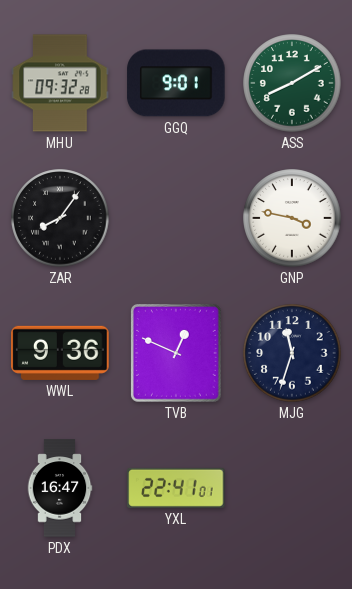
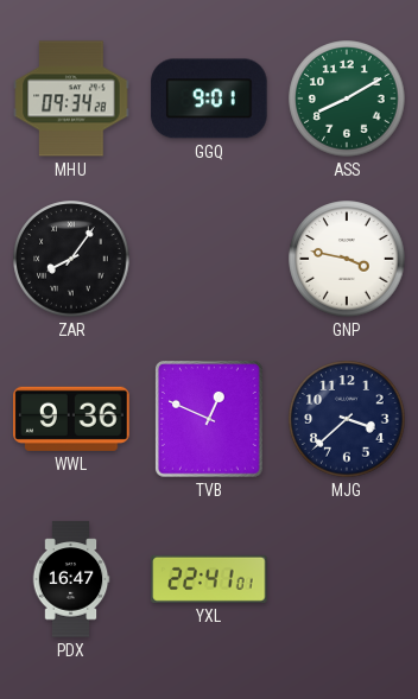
MHU: 09:32 -> 09:34
MJG: 11:33 -> 3:38
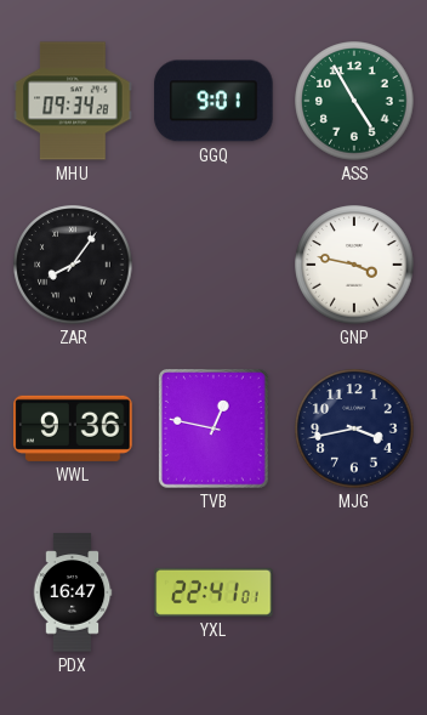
ASS: 8:10 -> 4:55
TVB: 12:49 -> 12:47
MJG: 3:38 -> 3:43
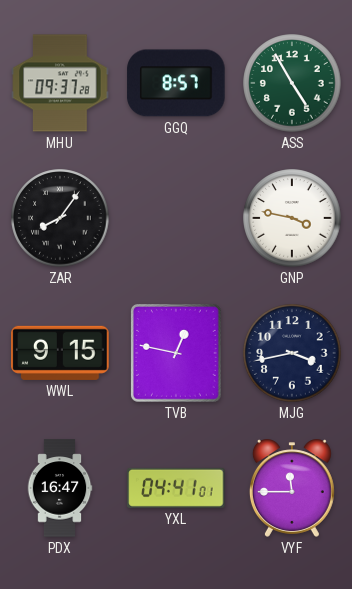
MHU: 09:34 -> 09:37
GGQ: 9:01 -> 8:57
WWL: 9:36 -> 9:15
YXL: 22:41 -> 04:41
VYF: none -> 11:45
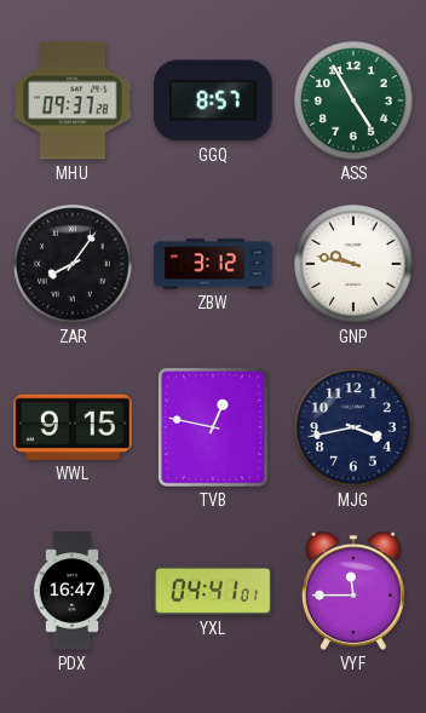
ZBW: none -> 3:12
GNP: 3:47 -> 9:47
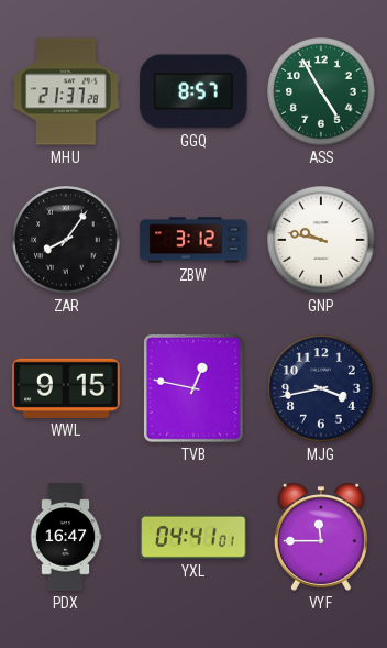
MHU: 09:37 -> 21:37
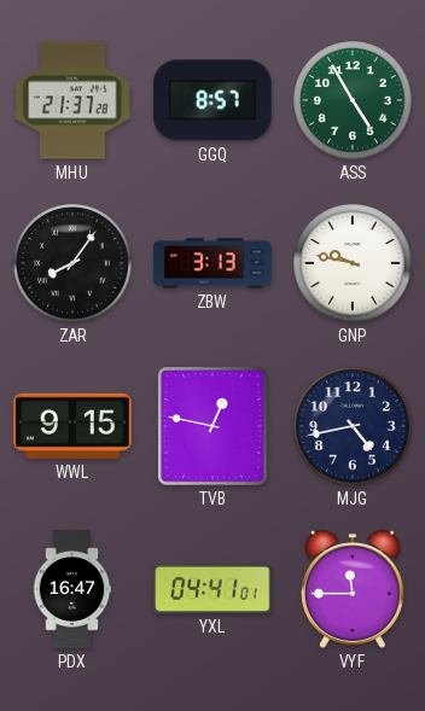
ZBW: 3:12 -> 3:13
MJG: 3:43 -> 4:43
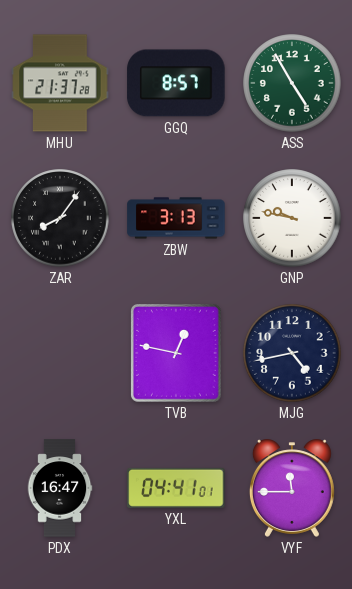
WWL: 9:15 -> none
